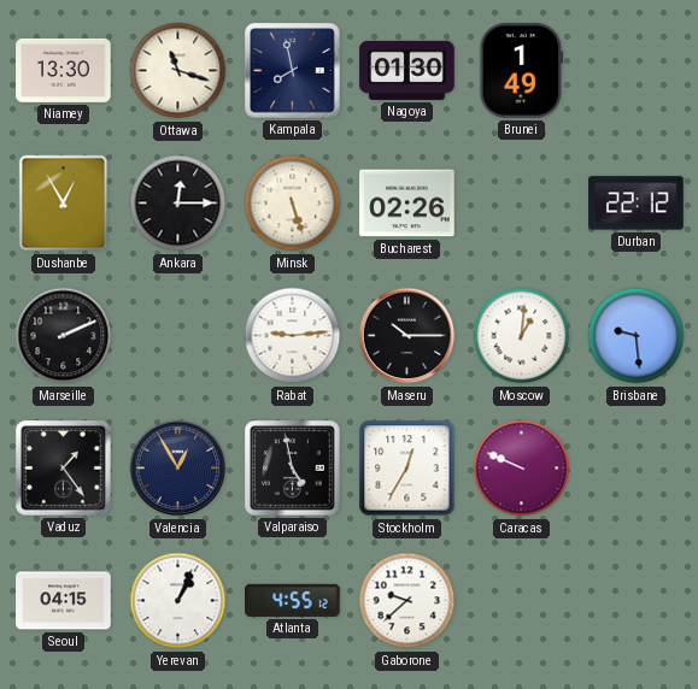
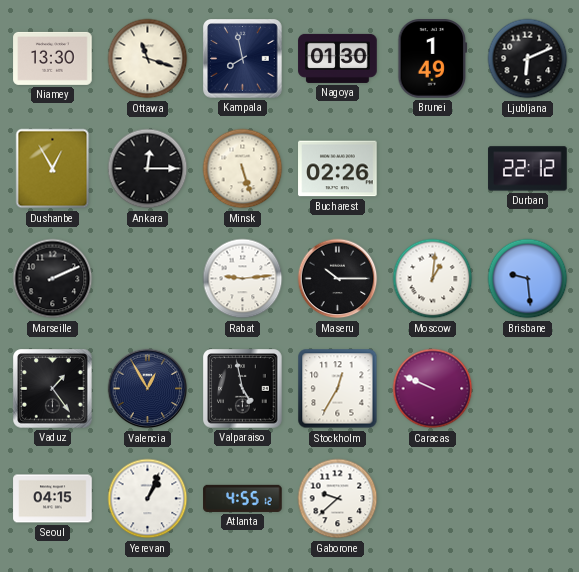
Ljubljana: none -> 6:11
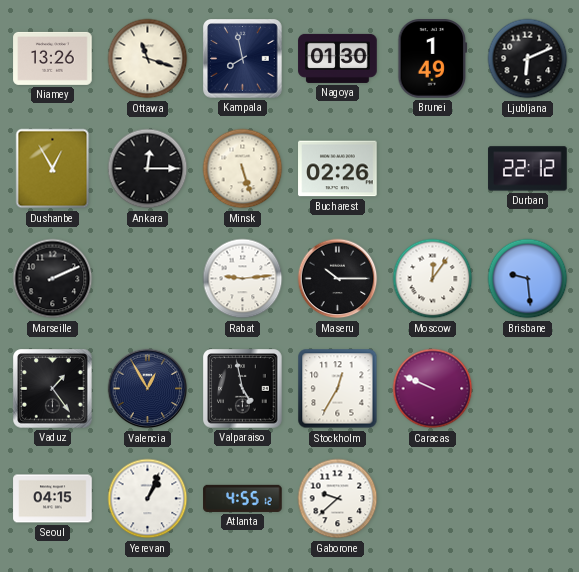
Niamey: 13:30 -> 13:26
Moscow: 1:01 -> 12:06
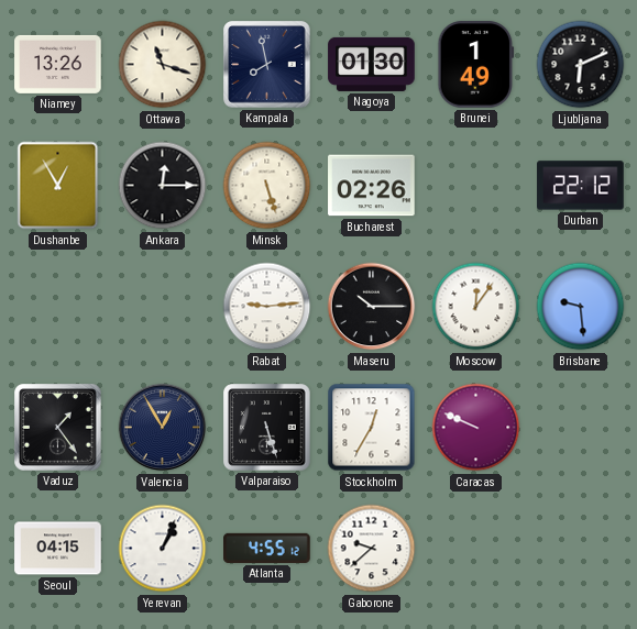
Marseille: 2:11 -> none
Valparaiso: 4:58 -> 5:27
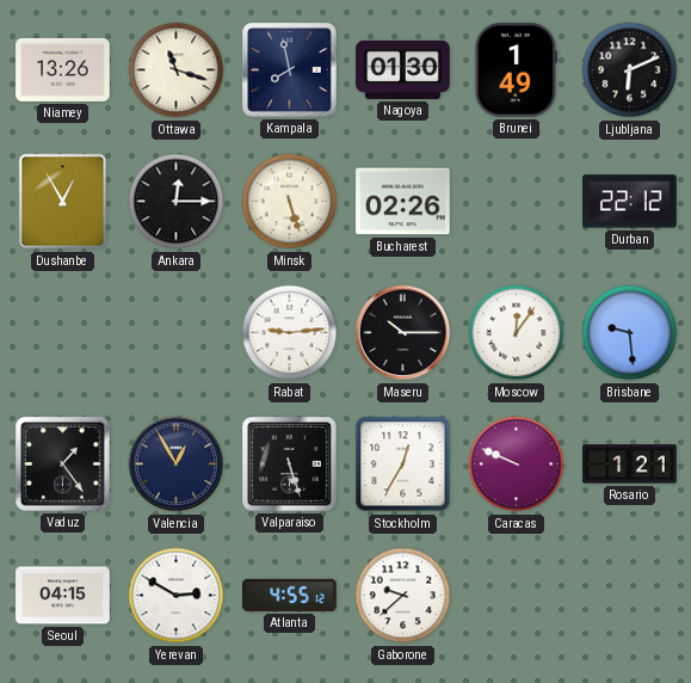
Rosario: none -> 1:21
Yerevan: 1:04 -> 2:50
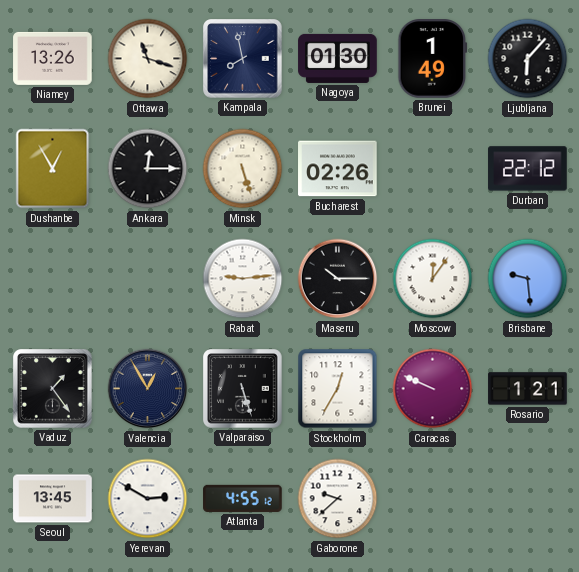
Ljubljana: 6:11 -> 6:07
Seoul: 04:15 -> 13:45
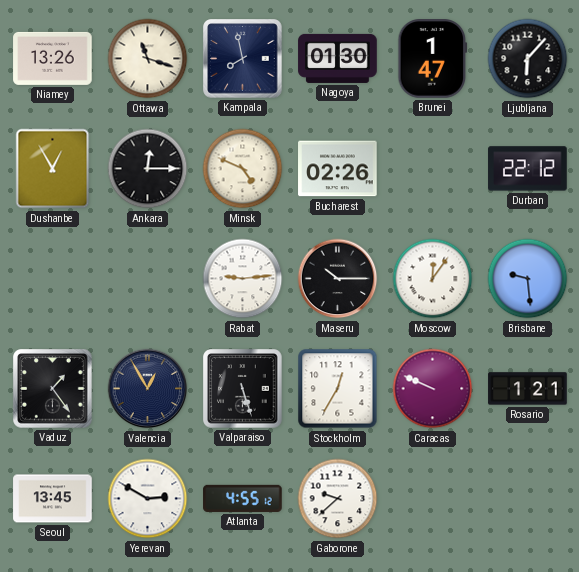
Brunei: 1:49 -> 1:47
Minsk: 5:27 -> 4:49
